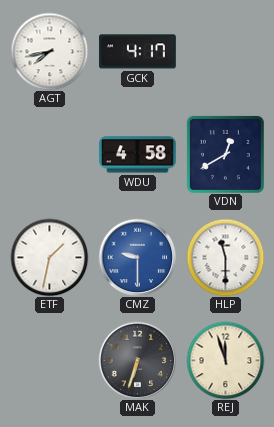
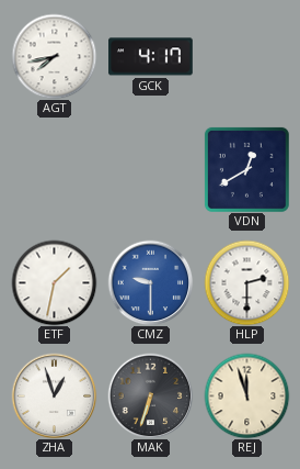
WDU: 4:58 -> none
HLP: 11:30 -> 2:30
ZHA: none -> 12:57
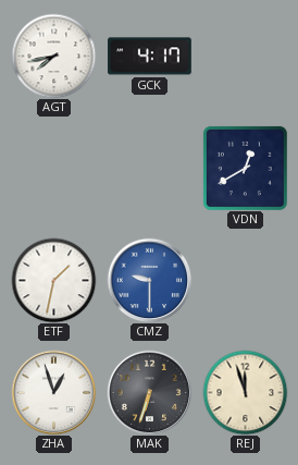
HLP: 2:30 -> none
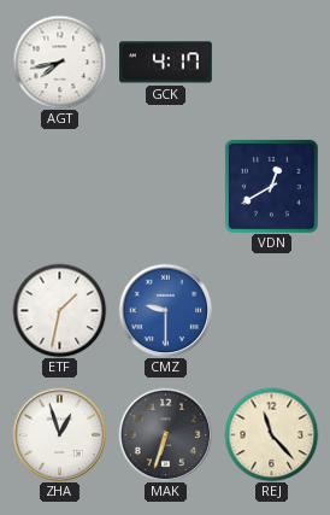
REJ: 11:57 -> 11:23
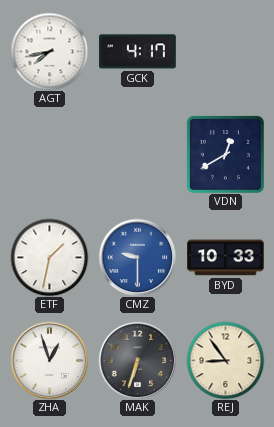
BYD: none -> 10:33
REJ: 11:23 -> 8:54
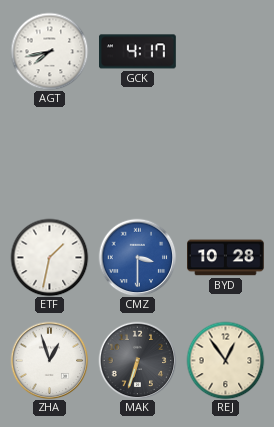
VDN: 12:40 -> none
CMZ: 9:30 -> 3:30
BYD: 10:33 -> 10:28
REJ: 8:54 -> 12:54
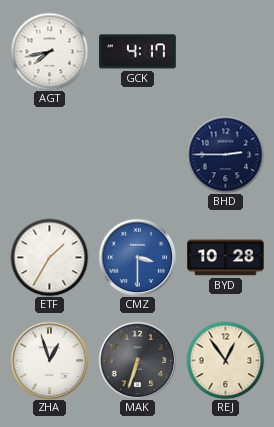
BHD: none -> 2:45
ETF: 1:32 -> 1:35
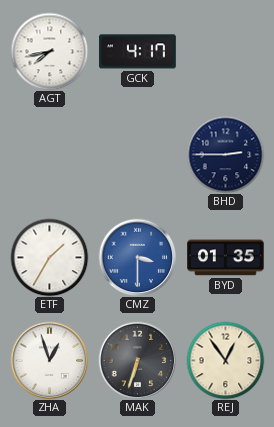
BYD: 10:28 -> 01:35
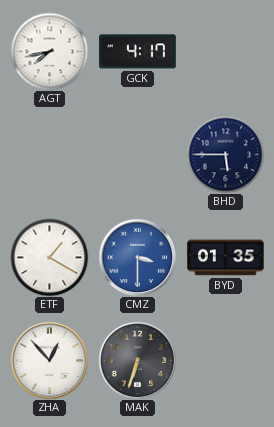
BHD: 2:45 -> 5:45
ETF: 1:35 -> 1:20
ZHA: 12:57 -> 12:53
REJ: 12:54 -> none
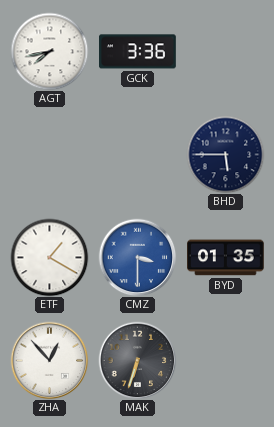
GCK: 4:17 -> 3:36
